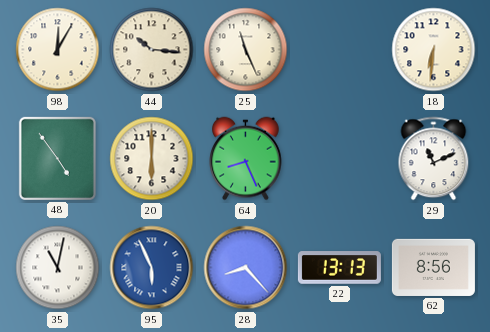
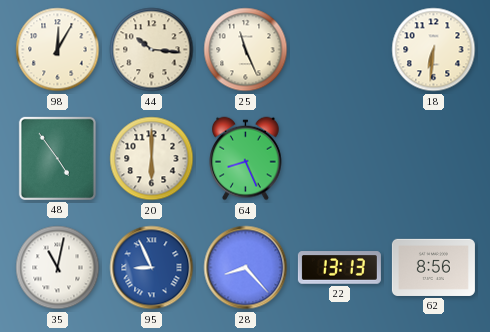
29: 11:11 -> none
95: 5:56 -> 8:56
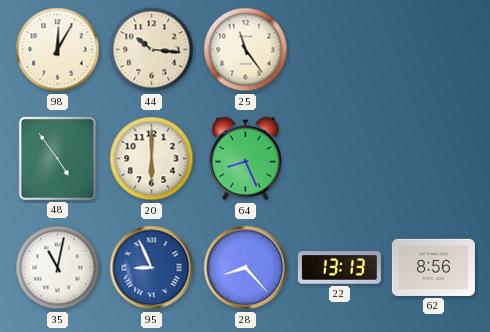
25: 11:26 -> 11:24
18: 6:31 -> none
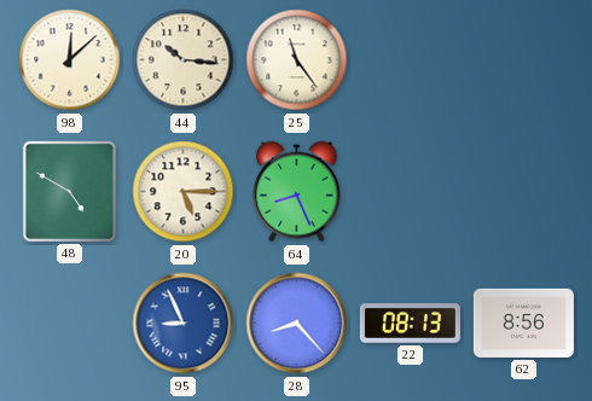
98: 12:05 -> 12:08
48: 4:54 -> 4:50
20: 6:00 -> 5:15
35: 11:02 -> none
22: 13:13 -> 08:13
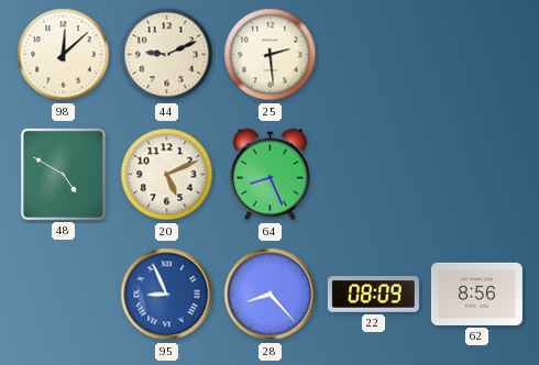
44: 10:16 -> 9:11
25: 11:24 -> 2:29
20: 5:15 -> 5:11
22: 08:13 -> 08:09
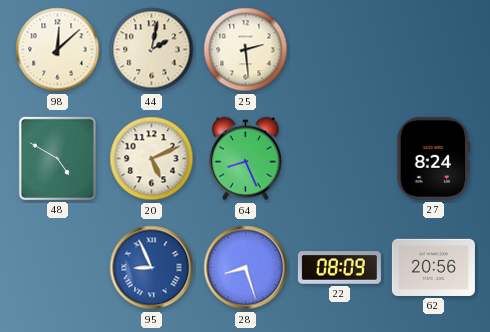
44: 9:11 -> 2:02
27: none -> 8:24
28: 8:23 -> 8:27
62: 8:56 -> 20:56
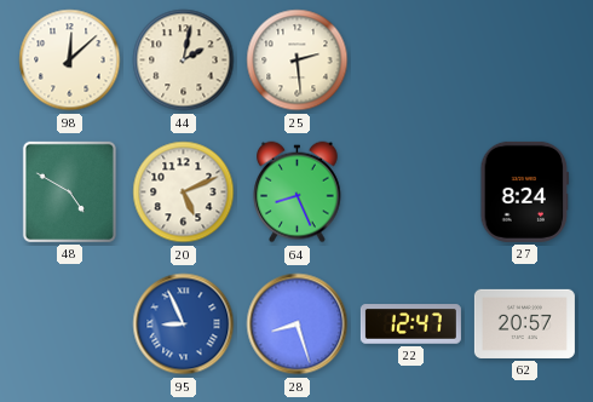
22: 08:09 -> 12:47
62: 20:56 -> 20:57
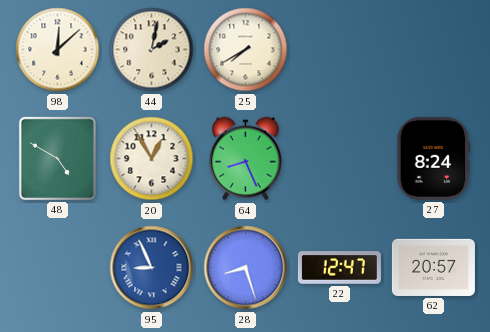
25: 2:29 -> 7:40
20: 5:11 -> 12:55
